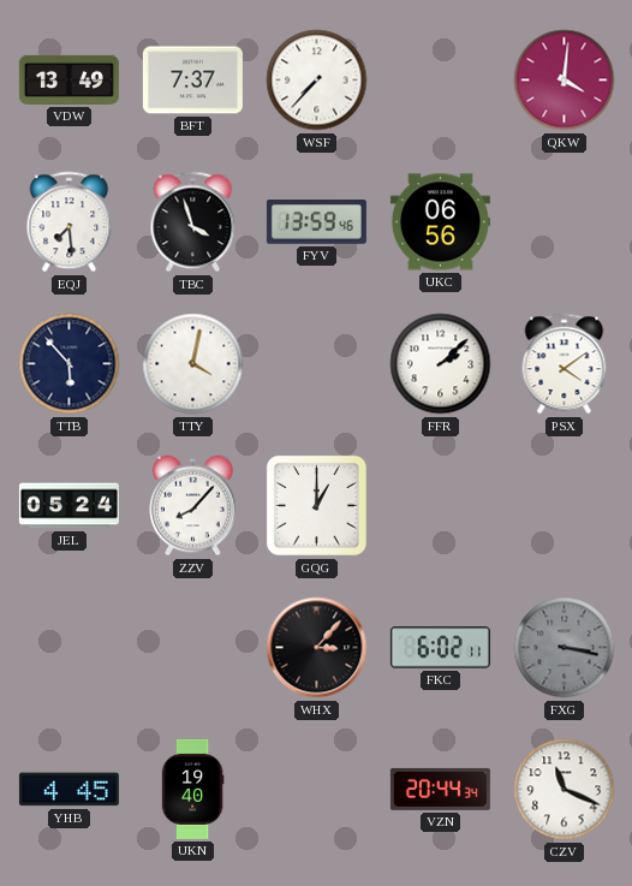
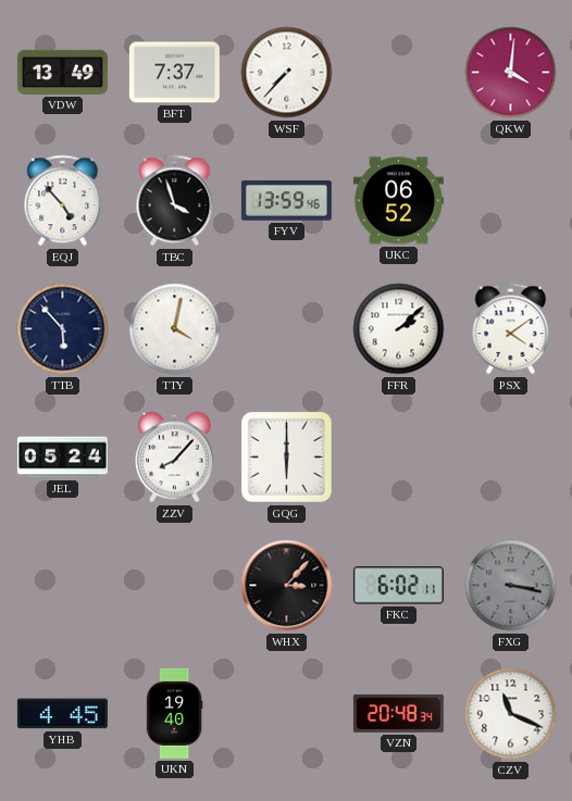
EQJ: 7:29 -> 4:53
UKC: 06:56 -> 06:52
GQG: 1:00 -> 6:00
VZN: 20:44 -> 20:48
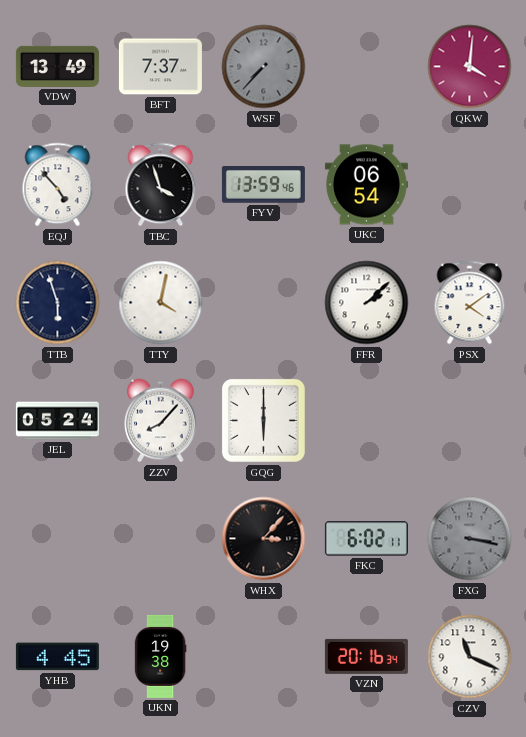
WSF dial: white -> grey
UKC: 06:52 -> 06:54
TTB: 5:53 -> 5:57
UKN: 19:40 -> 19:38
VZN: 20:48 -> 20:16
